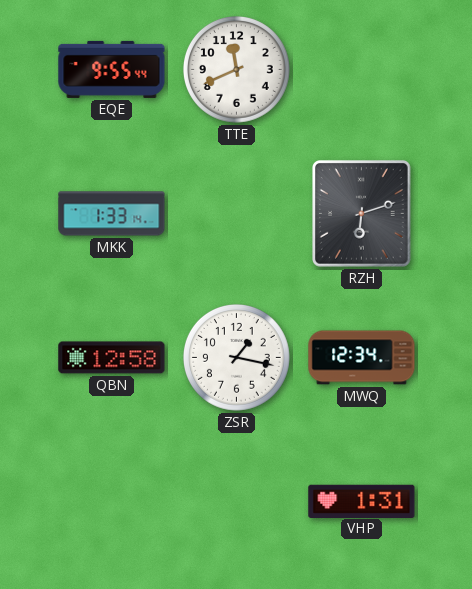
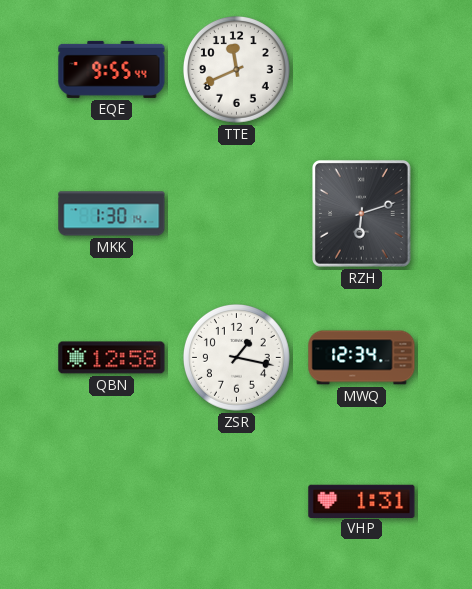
MKK: 1:33 -> 1:30
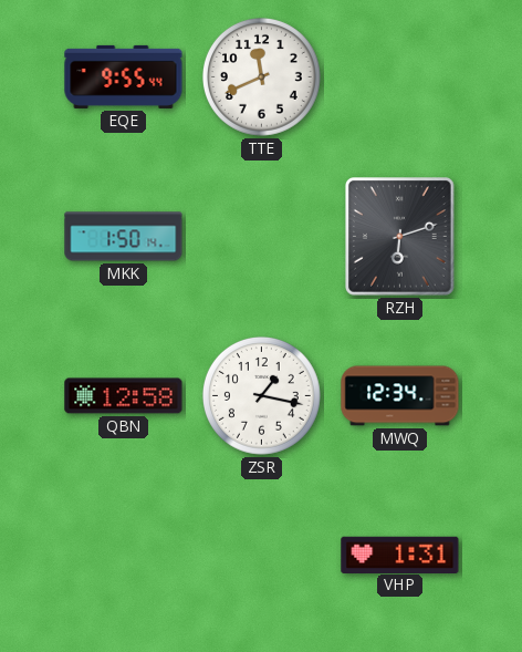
MKK: 1:30 -> 1:50
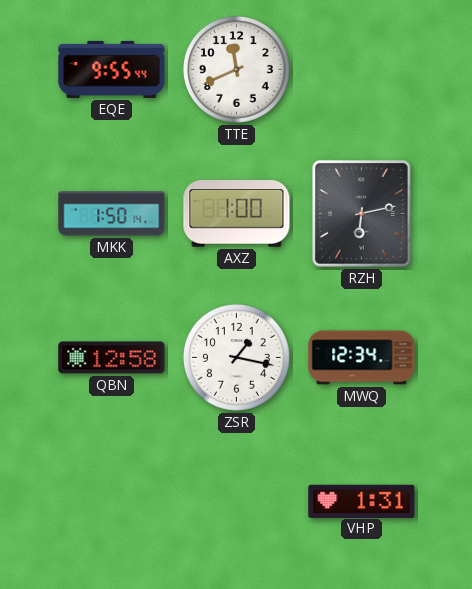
AXZ: none -> 1:00
RZH: 6:12 -> 6:13
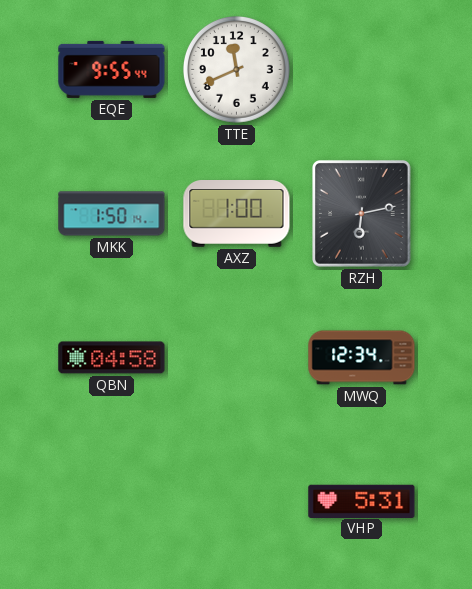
QBN: 12:58 -> 04:58
ZSR: 1:17 -> none
VHP: 1:31 -> 5:31
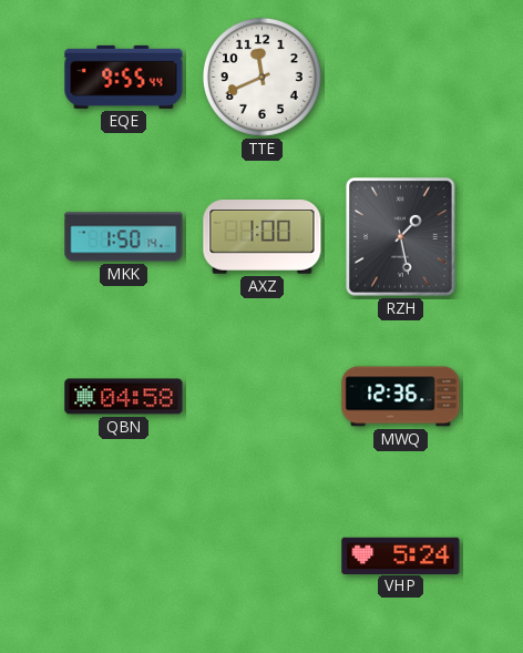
RZH: 6:13 -> 1:28
MWQ: 12:34 -> 12:36
VHP: 5:31 -> 5:24
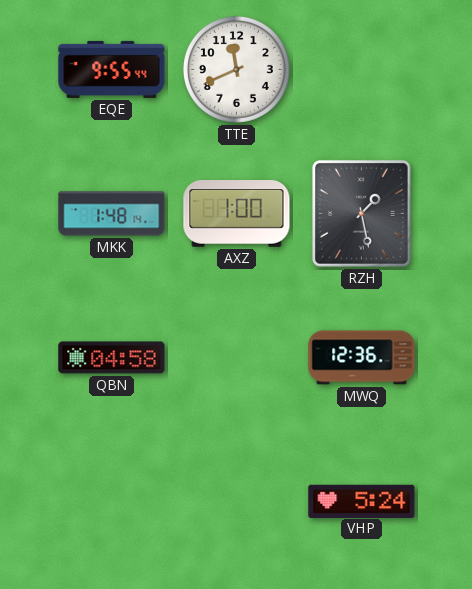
MKK: 1:50 -> 1:48
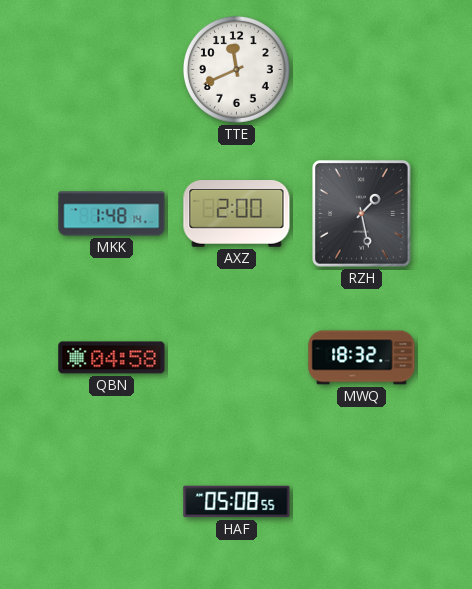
EQE: 9:55 -> none
AXZ: 1:00 -> 2:00
MWQ: 12:36 -> 18:32
HAF: none -> 05:08
VHP: 5:24 -> none
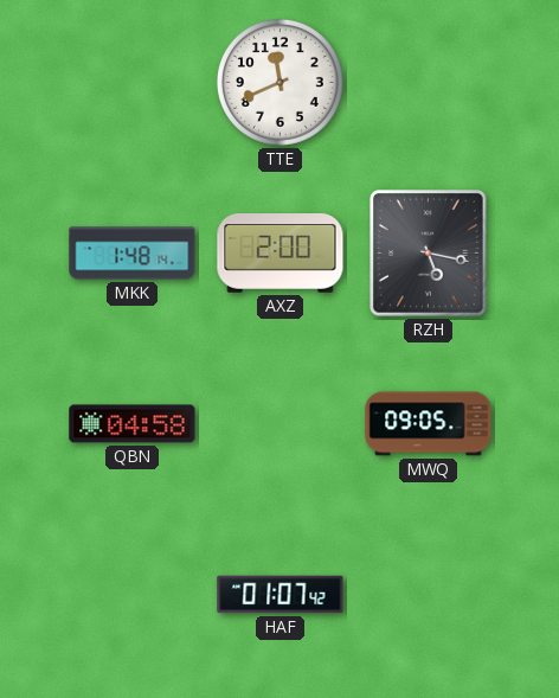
RZH: 1:28 -> 5:17
MWQ: 18:32 -> 09:05
HAF: 05:08 -> 01:07
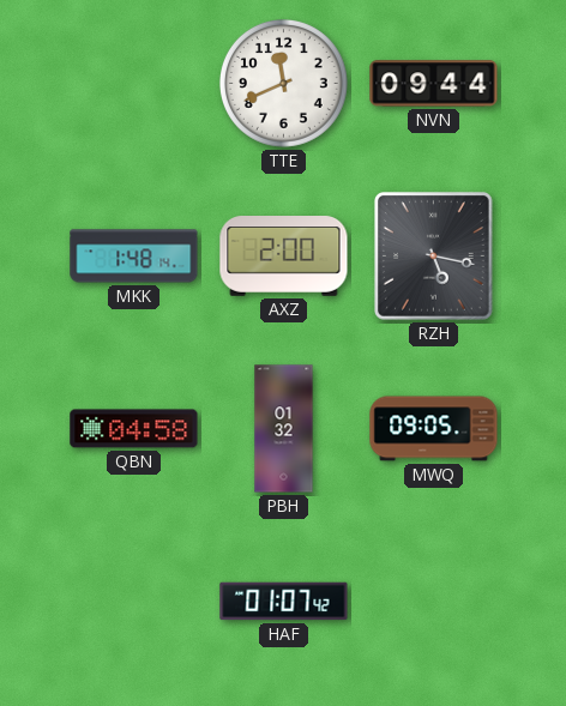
NVN: none -> 09:44
PBH: none -> 01:32
